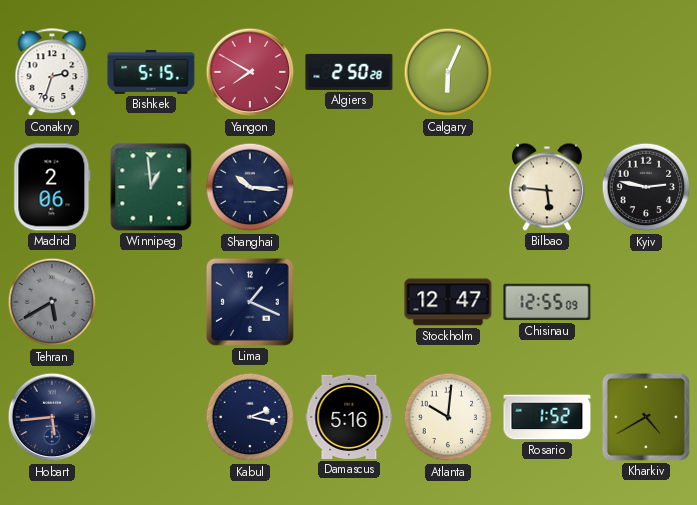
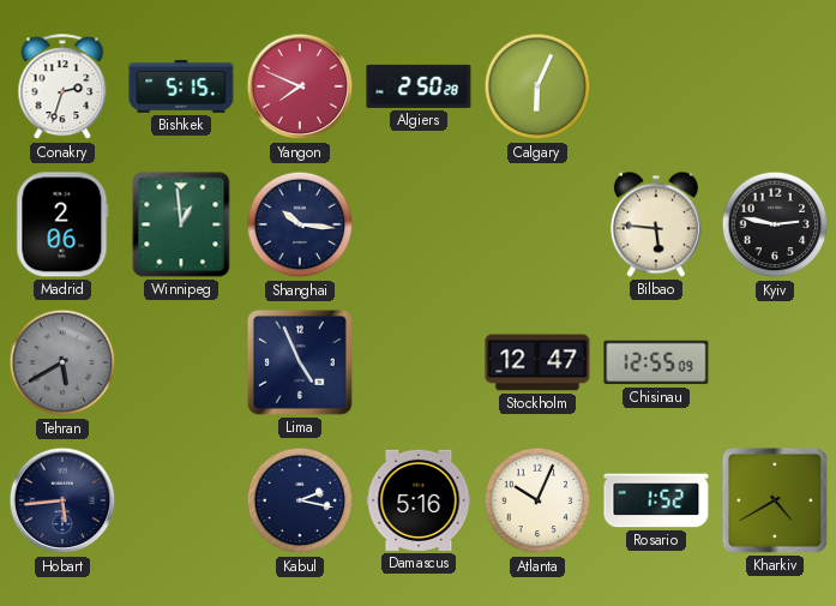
Yangon: 7:50 -> 7:49
Lima: 1:19 -> 4:56
Atlanta: 10:01 -> 10:04
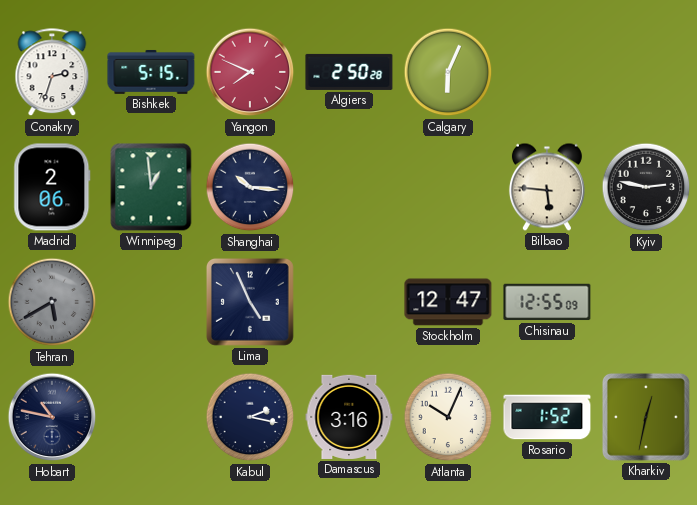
Hobart: 5:44 -> 10:47
Damascus: 5:16 -> 3:16
Kharkiv: 4:40 -> 12:32
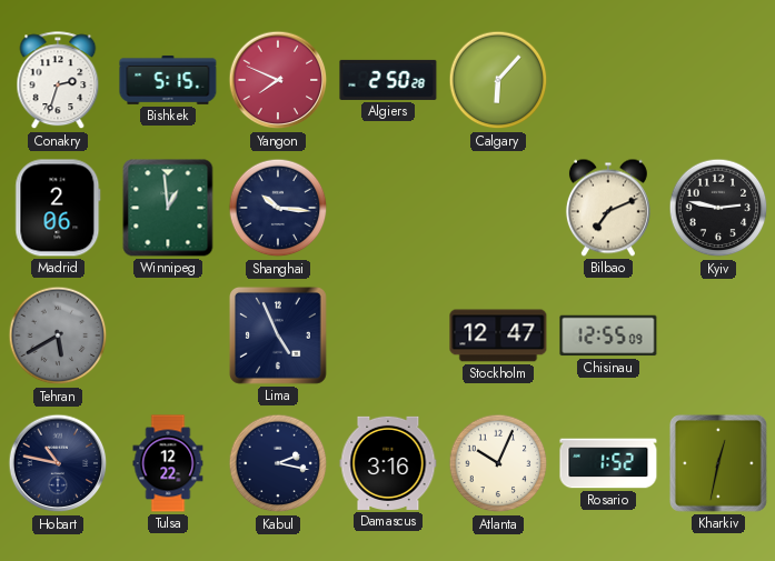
Calgary: 6:04 -> 6:07
Bilbao: 5:46 -> 7:11
Tulsa: none -> 12:22
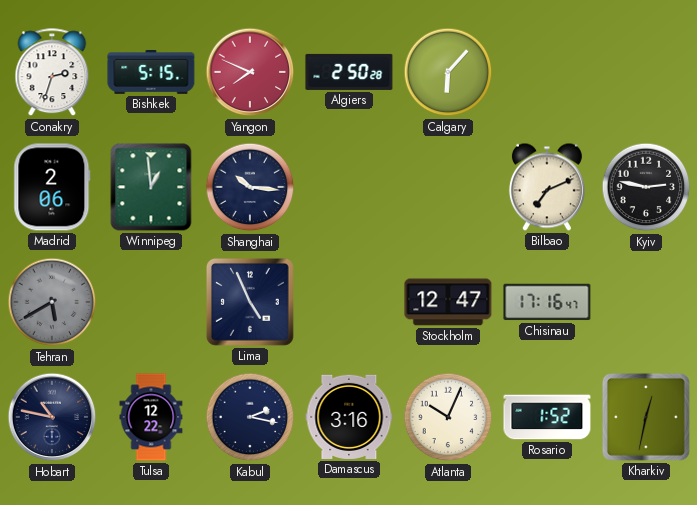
Chisinau: 12:55 -> 17:16
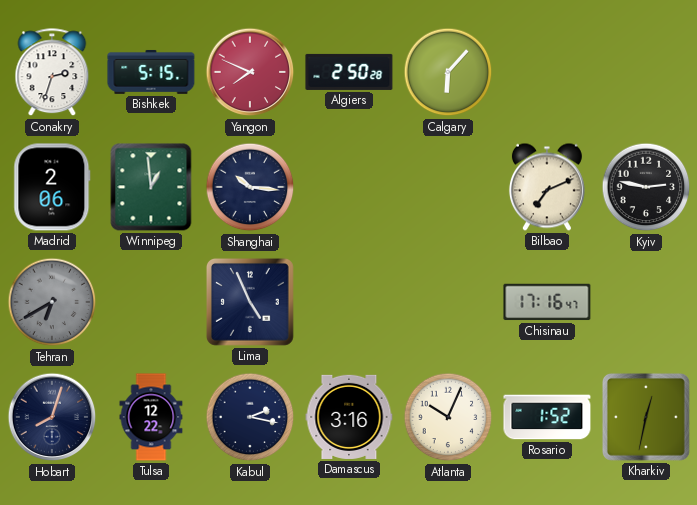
Tehran: 5:40 -> 6:40
Stockholm: 12:47 -> none
Hobart: 10:47 -> 8:03
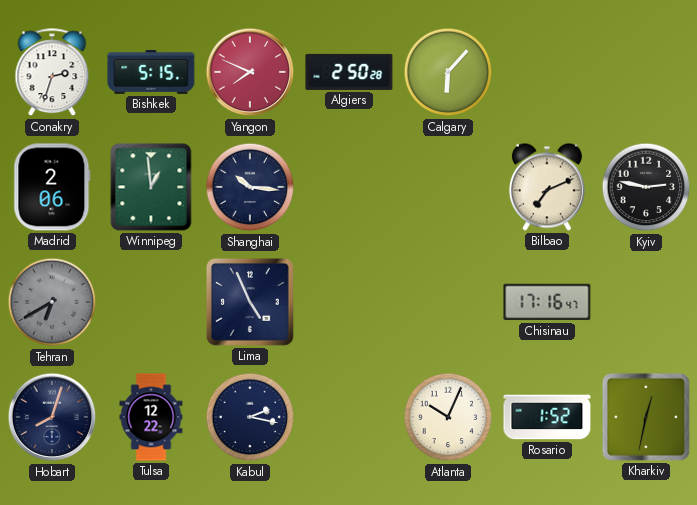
Damascus: 3:16 -> none
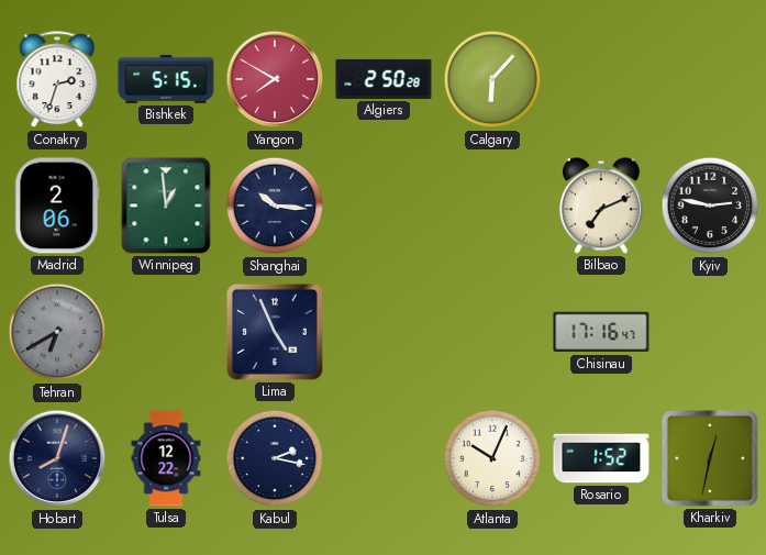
Yangon: 7:49 -> 7:50
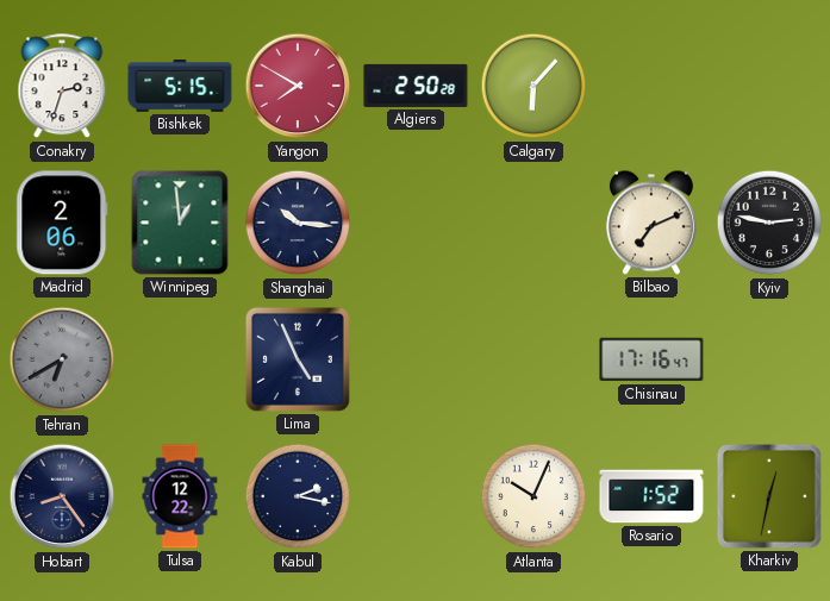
Hobart: 8:03 -> 8:24
